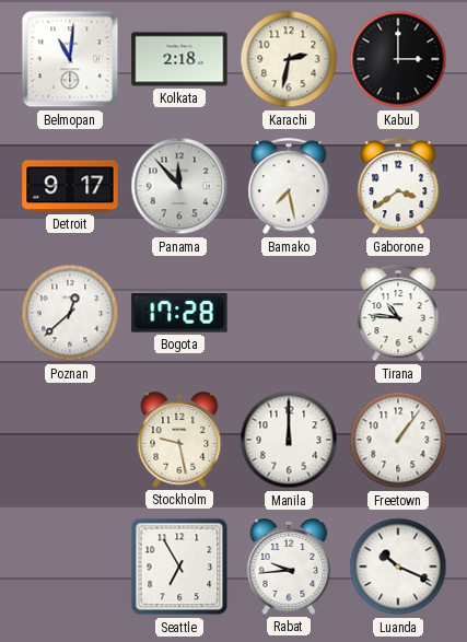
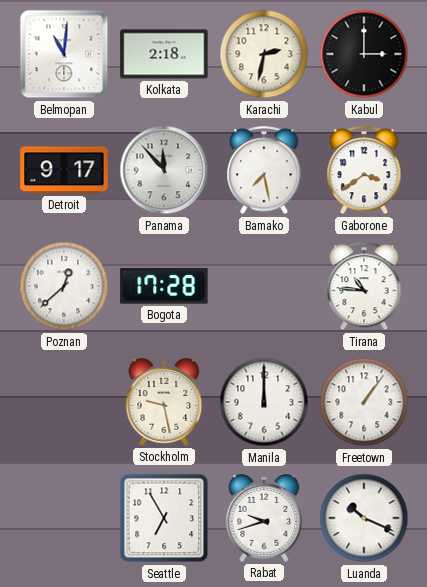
Rabat: 9:44 -> 9:42
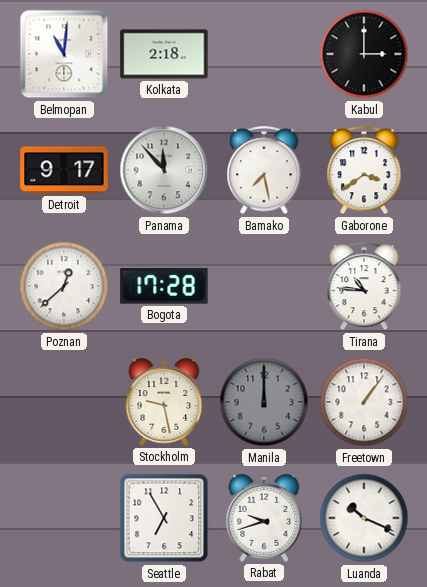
Karachi: 2:32 -> none
Manila dial: white -> grey
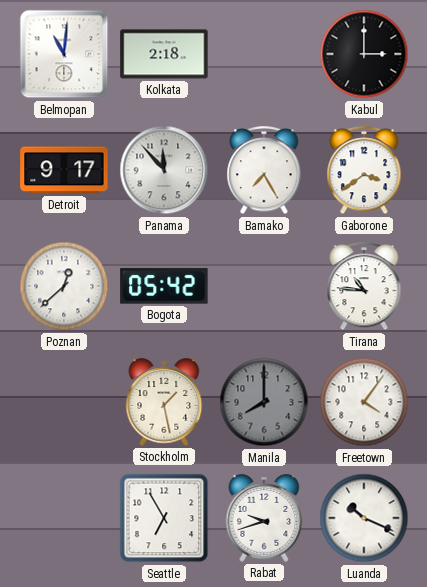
Bamako: 7:28 -> 7:25
Bogota: 17:28 -> 05:42
Stockholm: 9:28 -> 1:28
Manila: 12:00 -> 8:00
Freetown: 1:06 -> 4:06
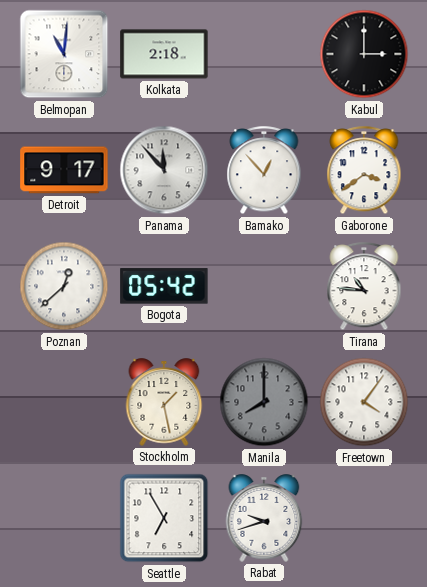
Bamako: 7:25 -> 12:53
Luanda: 10:19 -> none
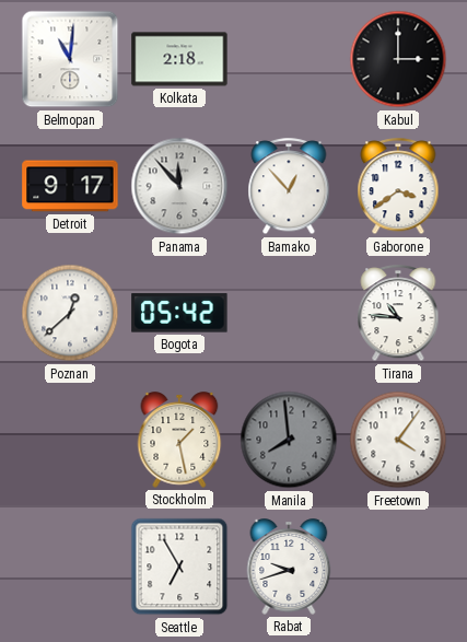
Manila: 8:00 -> 7:59
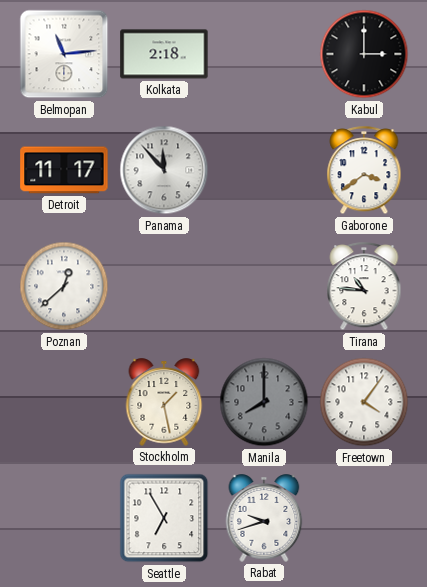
Belmopan: 11:01 -> 11:14
Detroit: 9:17 -> 11:17
Bamako: 12:53 -> none
Bogota: 05:42 -> none
Manila: 7:59 -> 8:00
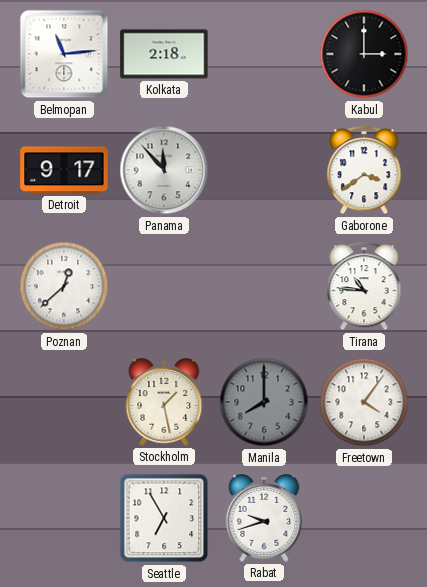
Detroit: 11:17 -> 9:17
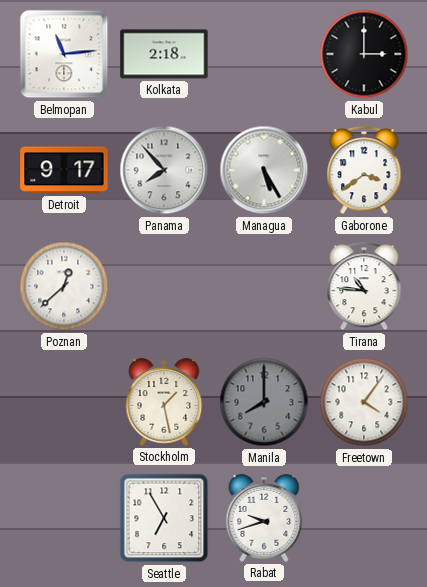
Panama: 11:53 -> 7:53
Managua: none -> 5:25
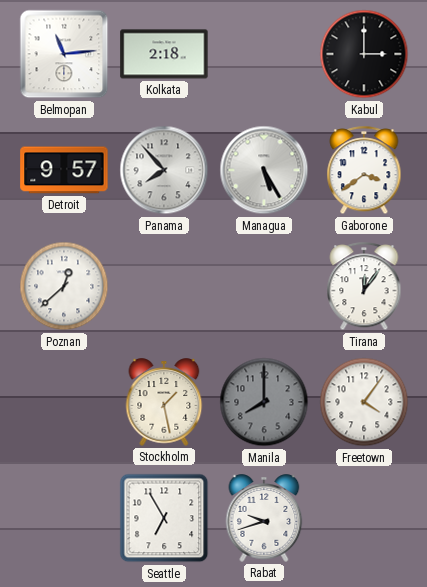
Detroit: 9:17 -> 9:57
Tirana: 10:46 -> 12:06
